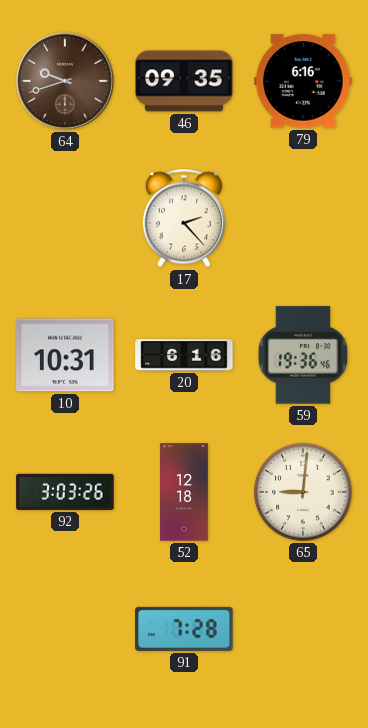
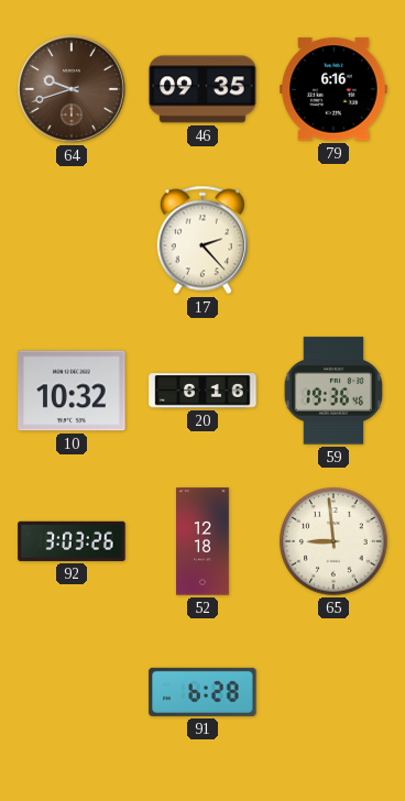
10: 10:31 -> 10:32
65: 9:01 -> 8:59
91: 7:28 -> 6:28
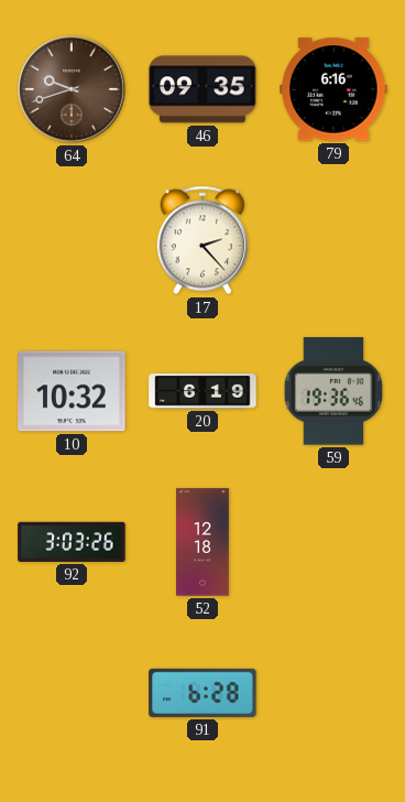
20: 6:16 -> 6:19
65: 8:59 -> none
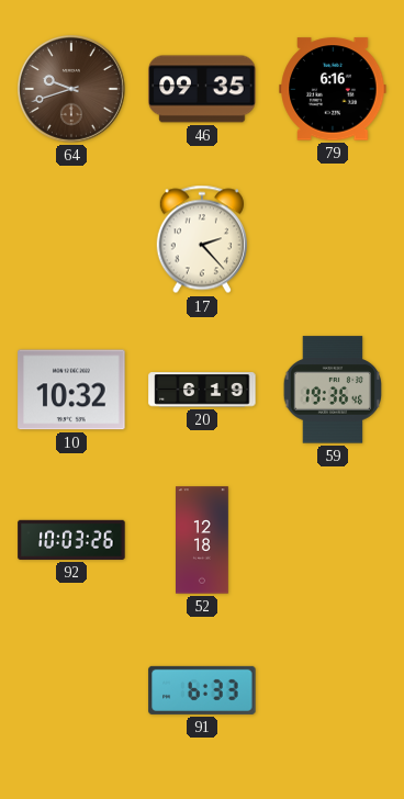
92: 3:03 -> 10:03
91: 6:28 -> 6:33
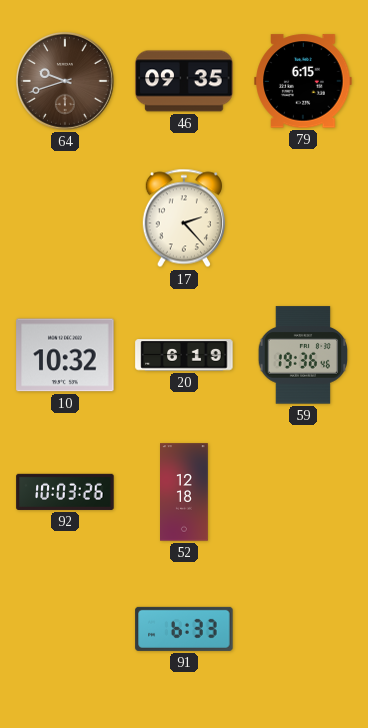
79: 6:16 -> 6:15
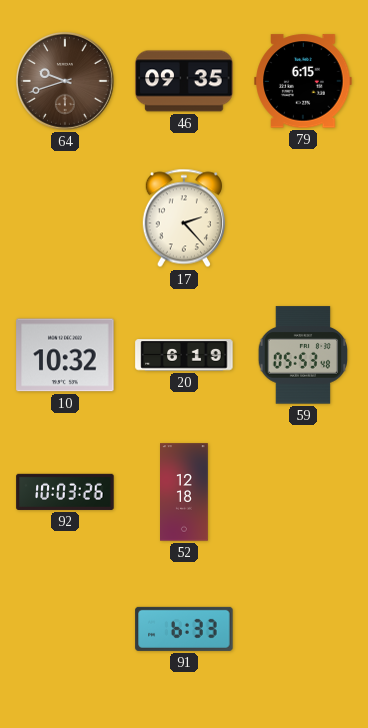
59: 19:36 -> 05:53
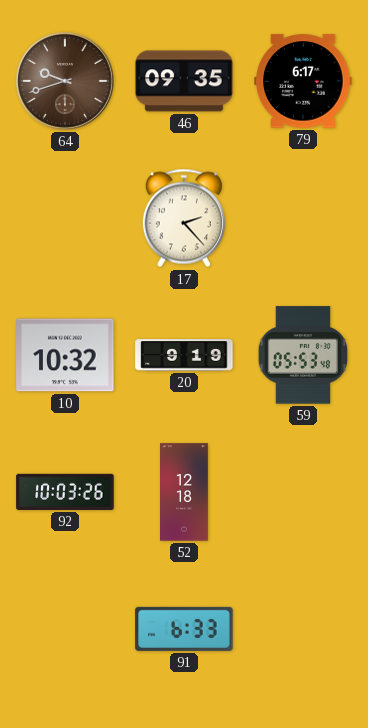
79: 6:15 -> 6:17
20: 6:19 -> 9:19
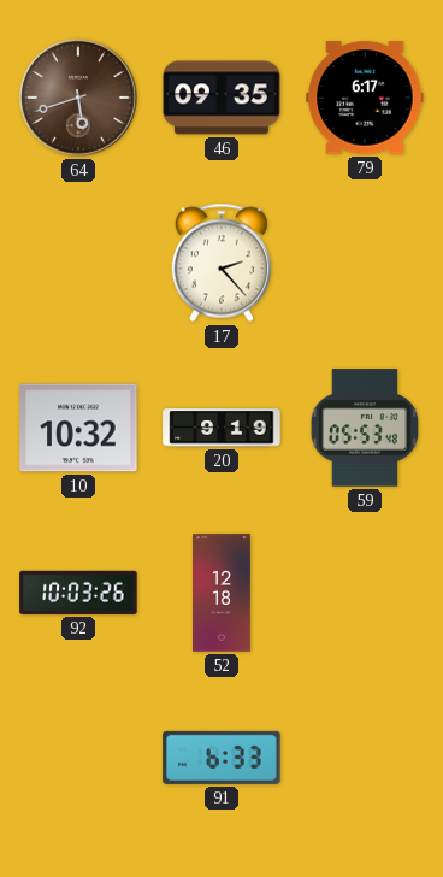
64: 9:42 -> 5:42
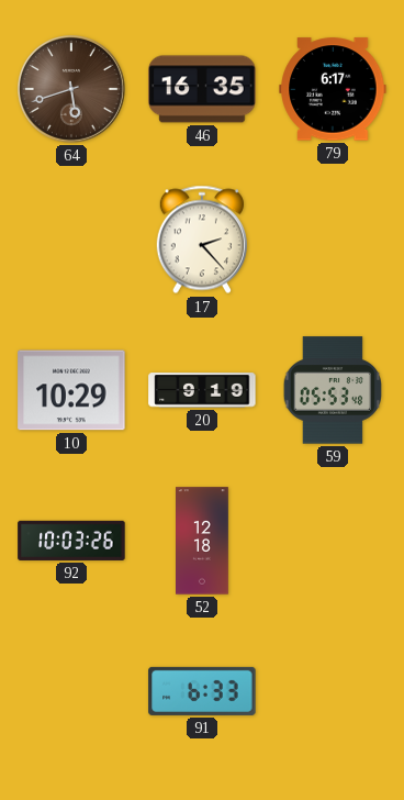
46: 09:35 -> 16:35
10: 10:32 -> 10:29
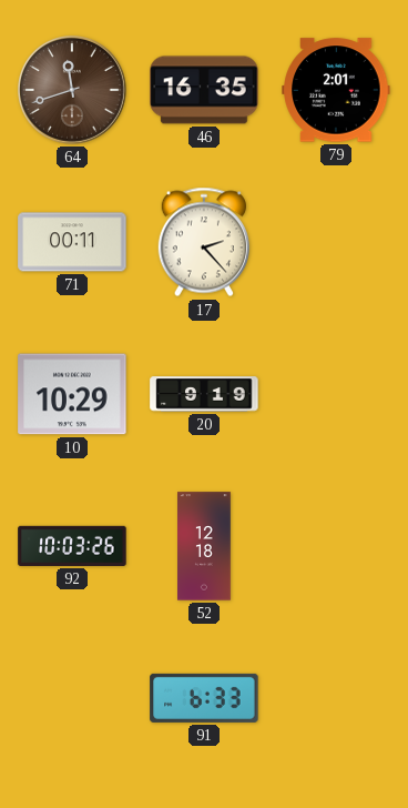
64: 5:42 -> 11:42
79: 6:17 -> 2:01
71: none -> 00:11
59: 05:53 -> none
